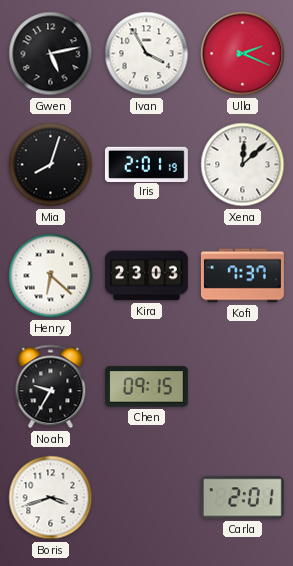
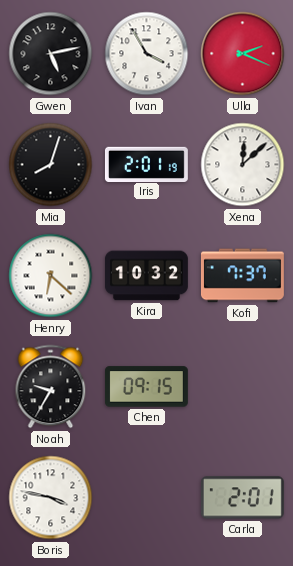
Kira: 23:03 -> 10:32
Boris: 3:42 -> 3:47
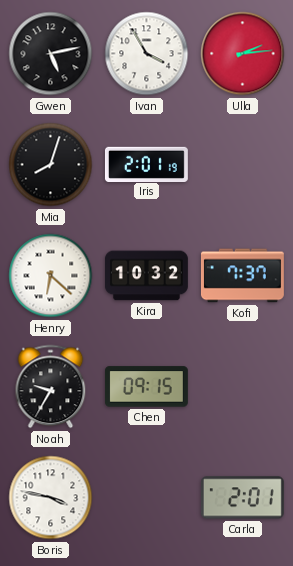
Ulla: 2:19 -> 2:14
Xena: 12:08 -> none
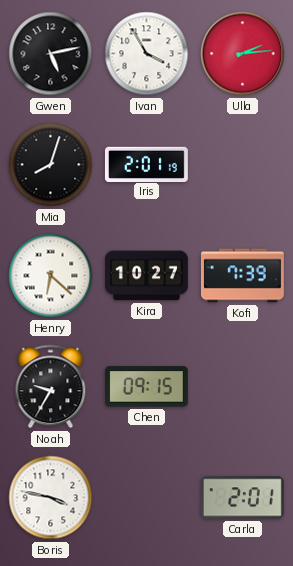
Kira: 10:32 -> 10:27
Kofi: 7:37 -> 7:39
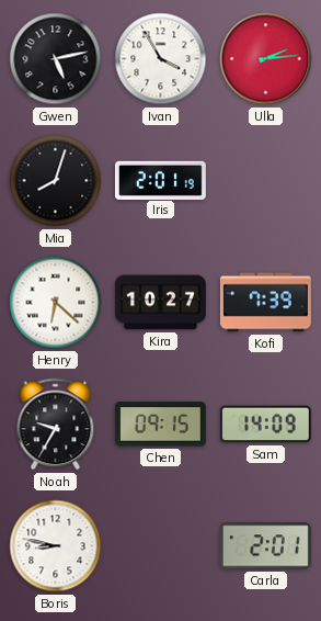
Sam: none -> 14:09
Boris: 3:47 -> 8:47
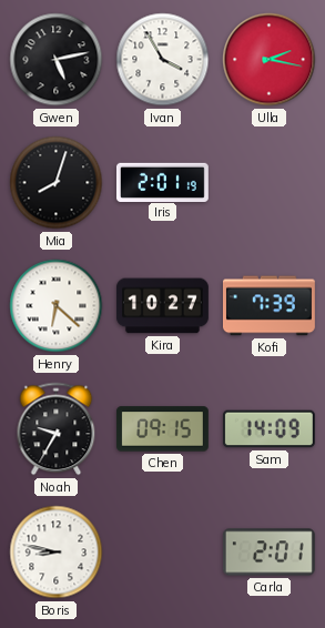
Ulla: 2:14 -> 2:17
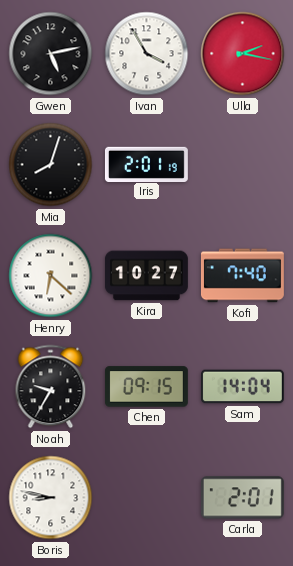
Kofi: 7:39 -> 7:40
Sam: 14:09 -> 14:04
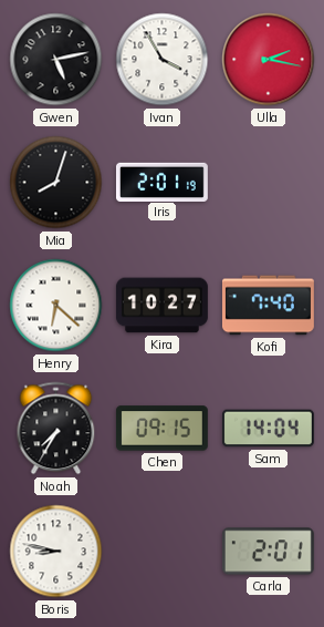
Noah: 9:35 -> 7:35
